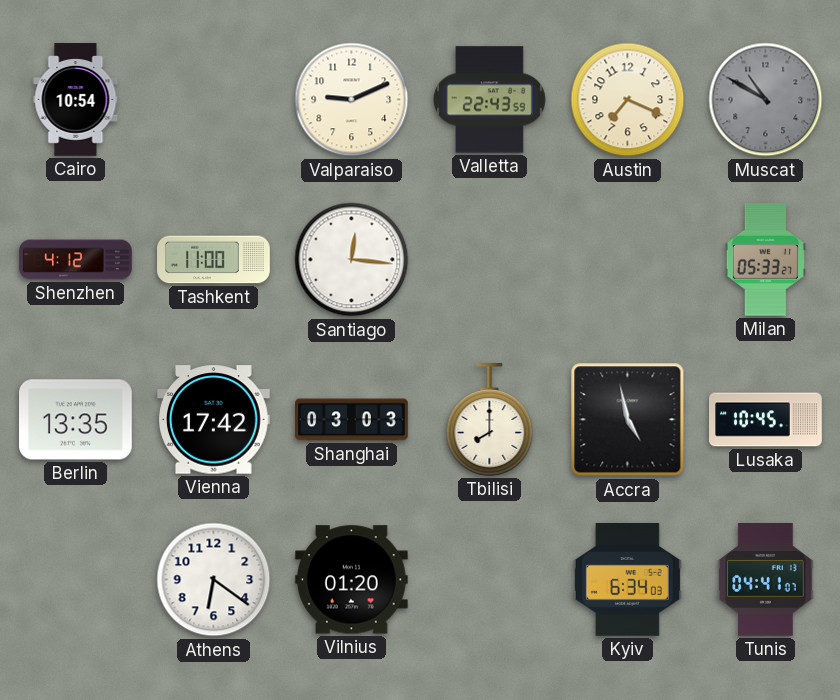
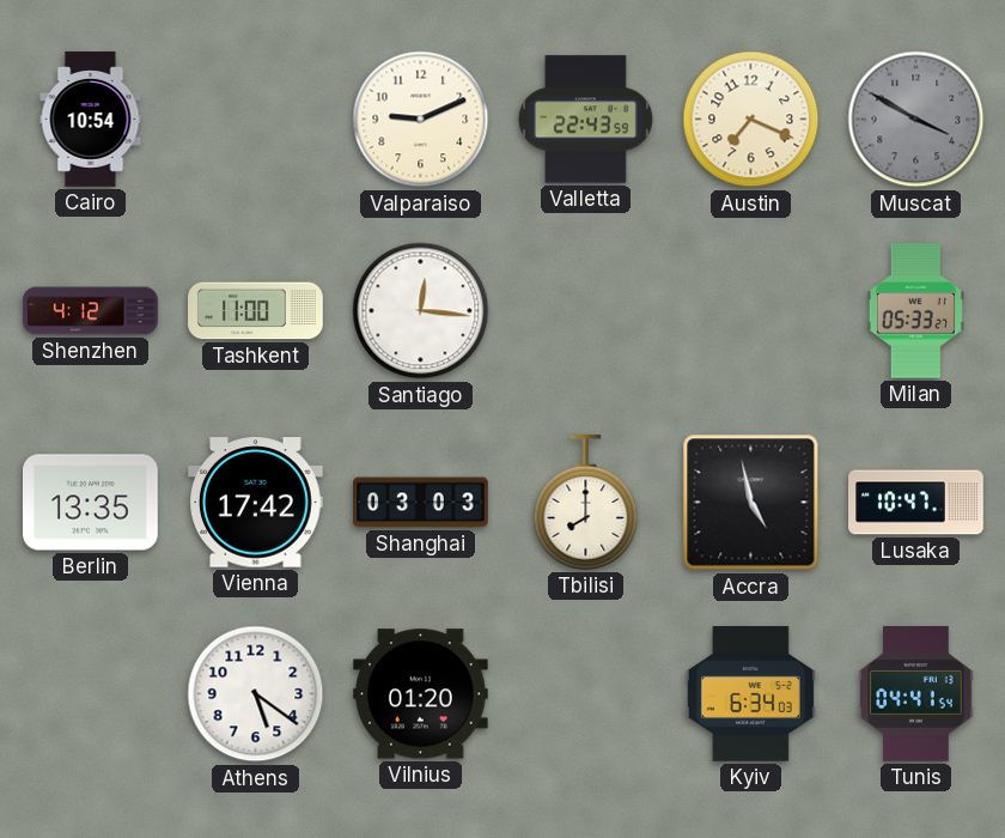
Muscat: 10:50 -> 3:50
Lusaka: 10:45 -> 10:47
Athens: 6:21 -> 5:21
Tunis: 04:41:07 -> 04:41:54
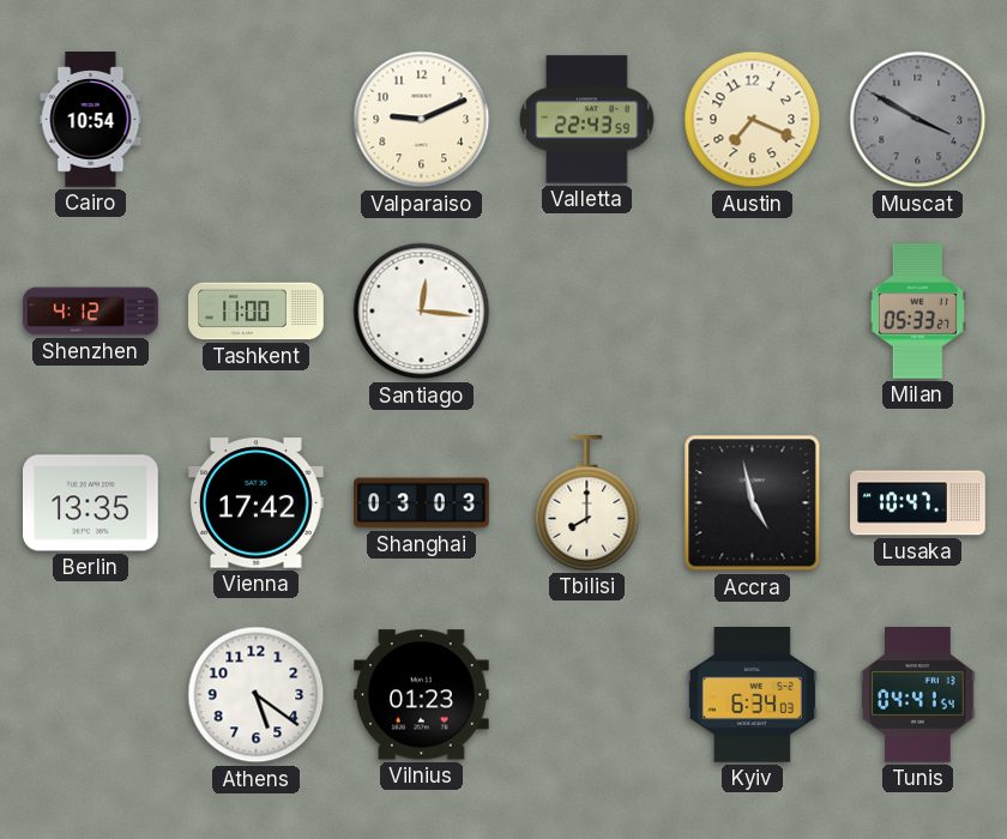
Vilnius: 01:20 -> 01:23
